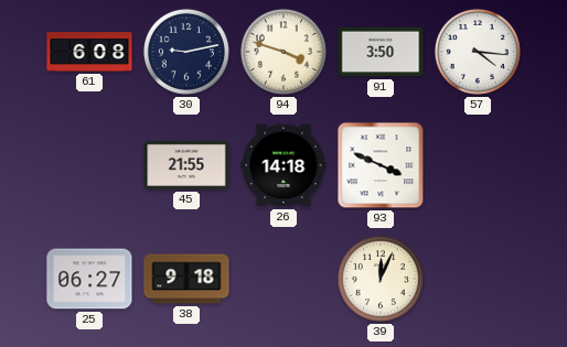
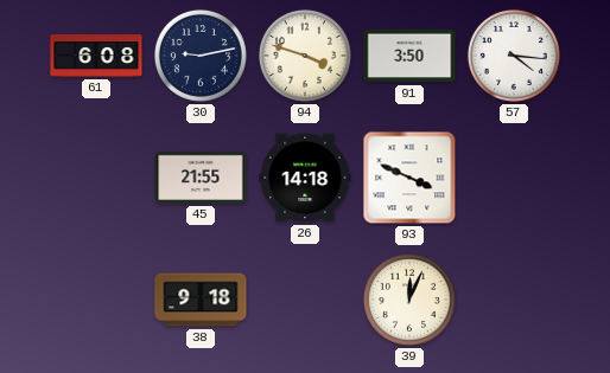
25: 06:27 -> none
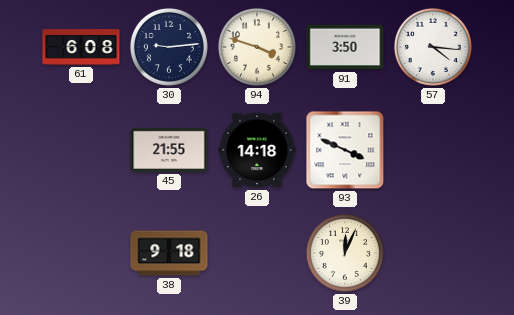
30: 9:13 -> 9:14
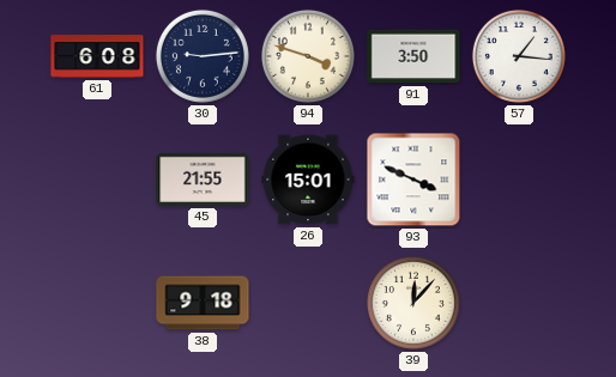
57: 4:16 -> 1:16
26: 14:18 -> 15:01
39: 12:04 -> 12:07
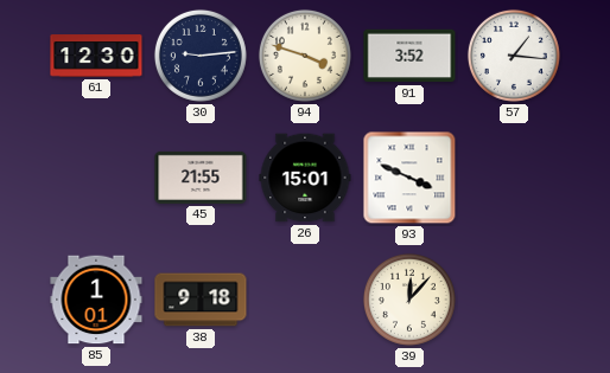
61: 6:08 -> 12:30
91: 3:50 -> 3:52
85: none -> 1:01
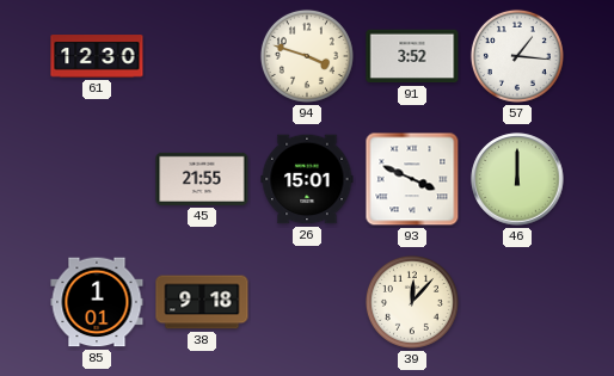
30: 9:14 -> none
46: none -> 12:00
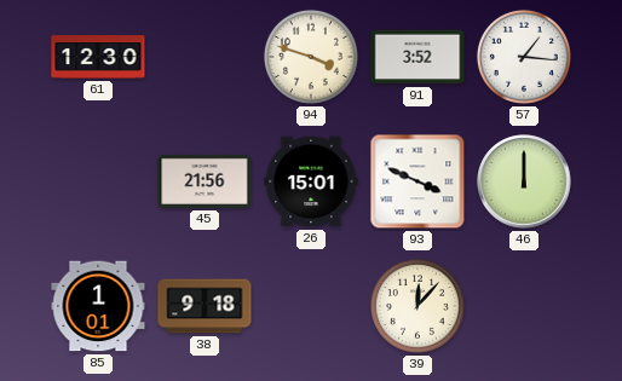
45: 21:55 -> 21:56
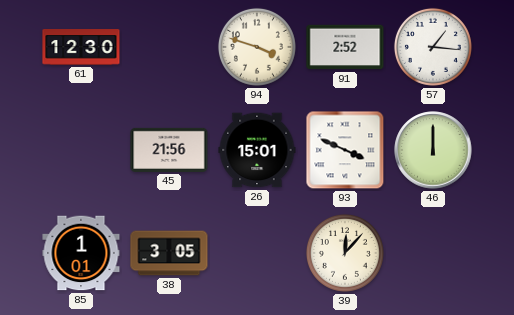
91: 3:52 -> 2:52
38: 9:18 -> 3:05
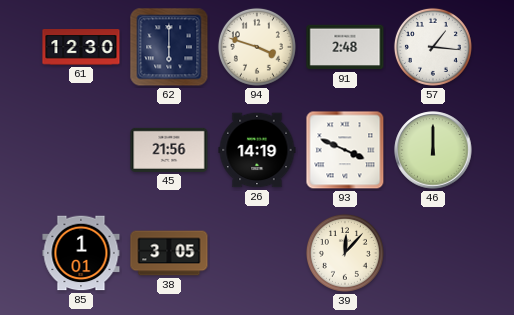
62: none -> 6:00
91: 2:52 -> 2:48
26: 15:01 -> 14:19
